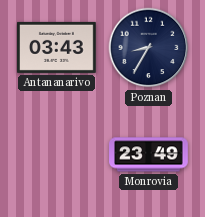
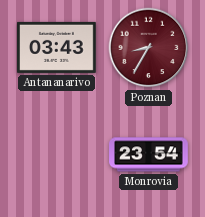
Poznan dial: navy -> burgundy
Monrovia: 23:49 -> 23:54
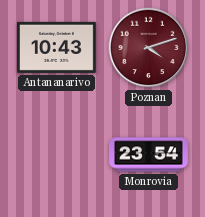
Antananarivo: 03:43 -> 10:43
Poznan: 8:35 -> 4:12
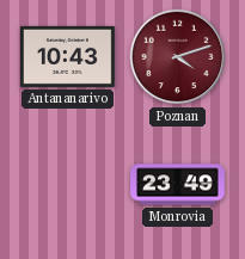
Monrovia: 23:54 -> 23:49
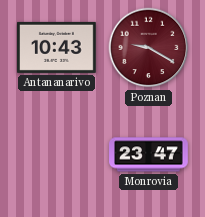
Poznan: 4:12 -> 9:20
Monrovia: 23:49 -> 23:47
